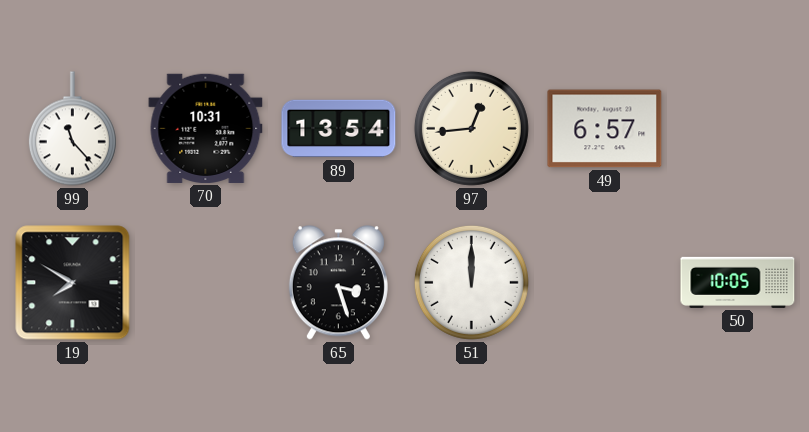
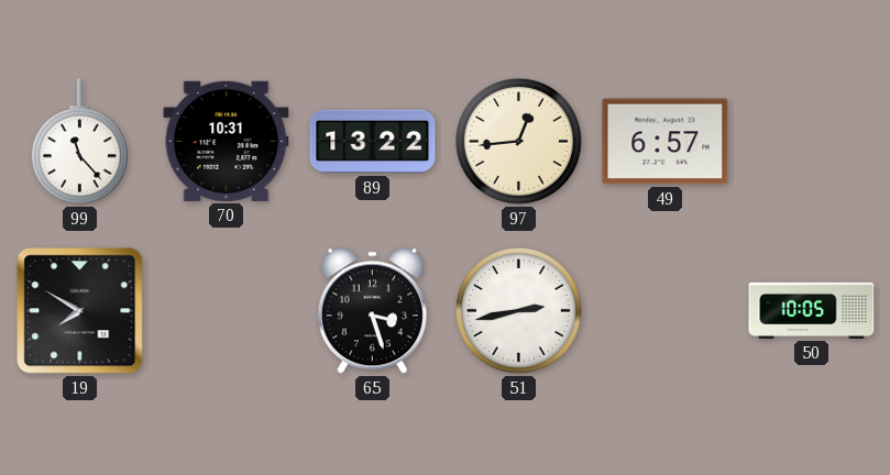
89: 13:54 -> 13:22
51: 12:00 -> 2:43
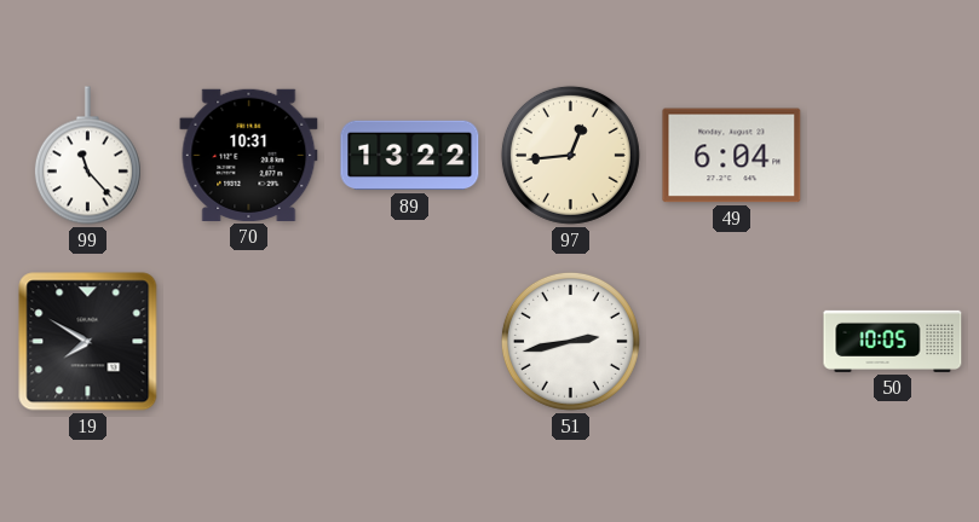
49: 6:57 -> 6:04
65: 3:27 -> none
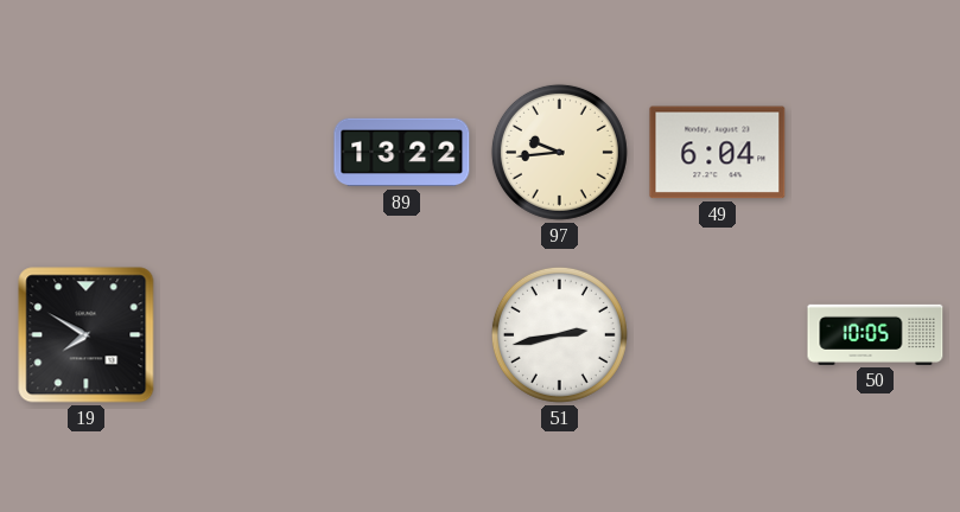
99: 11:23 -> none
70: 10:31 -> none
97: 12:44 -> 9:44
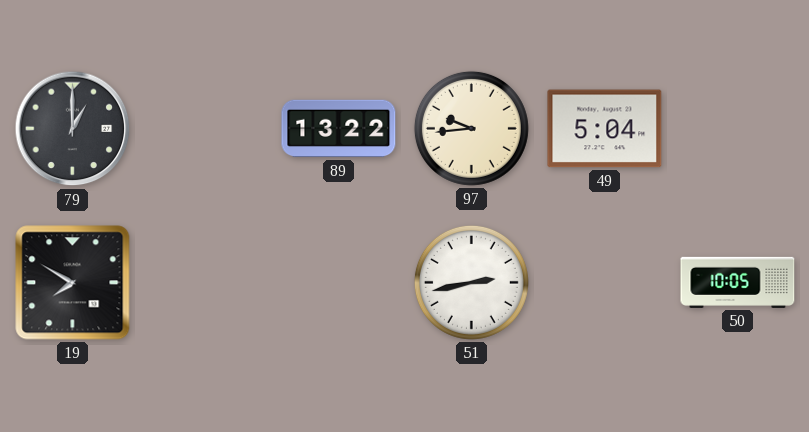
79: none -> 1:00
49: 6:04 -> 5:04
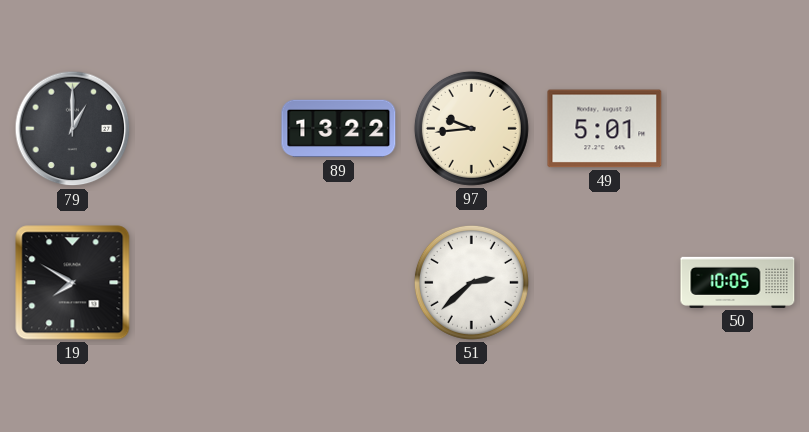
49: 5:04 -> 5:01
51: 2:43 -> 2:38
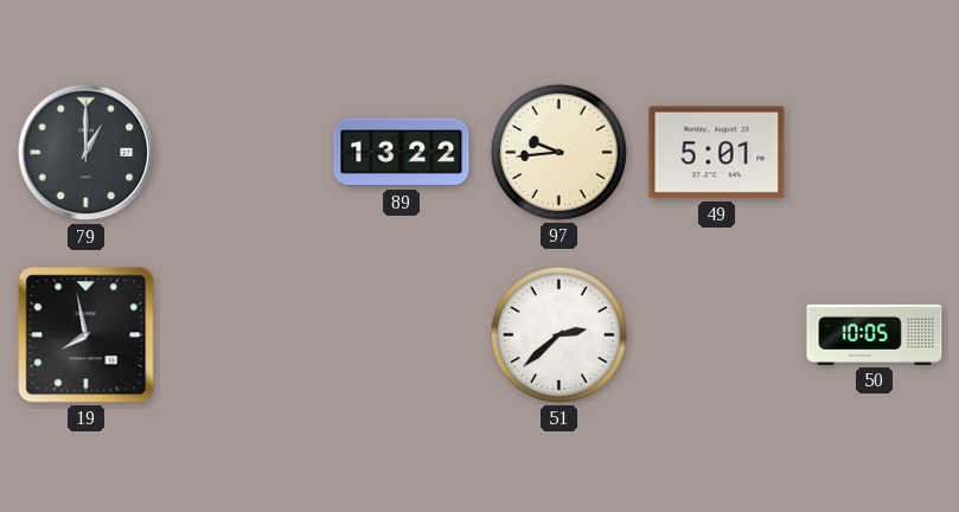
19: 7:50 -> 7:58
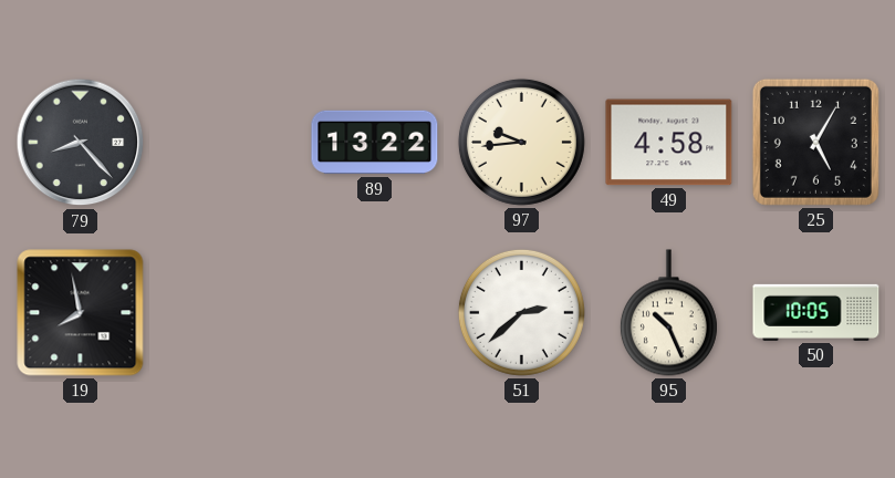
79: 1:00 -> 8:23
49: 5:01 -> 4:58
25: none -> 5:05
95: none -> 10:26
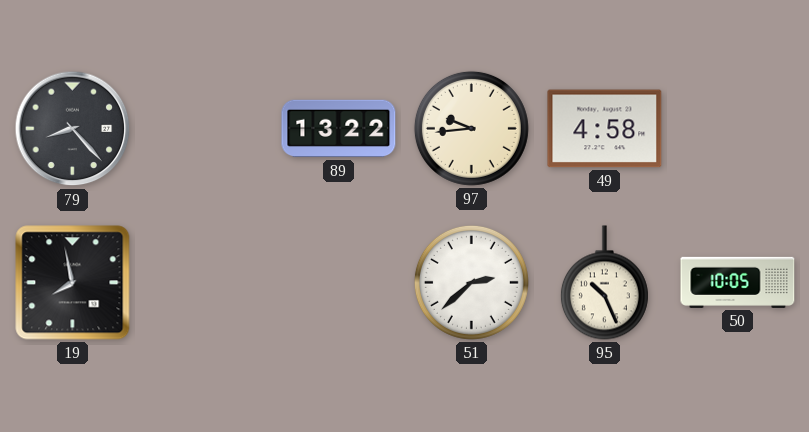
25: 5:05 -> none
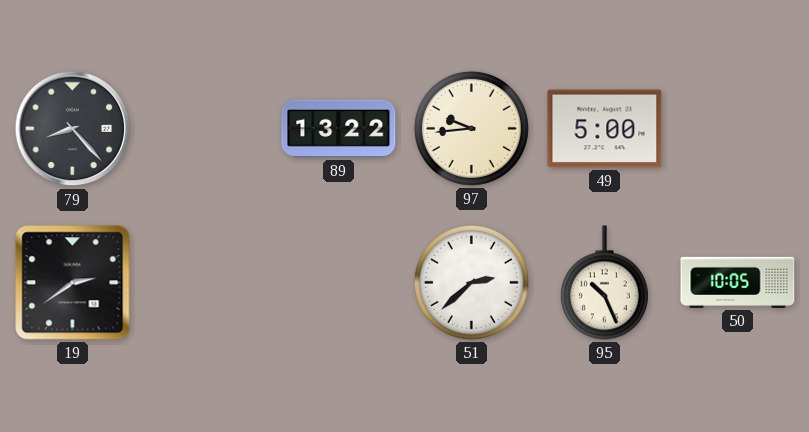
49: 4:58 -> 5:00
19: 7:58 -> 2:39
